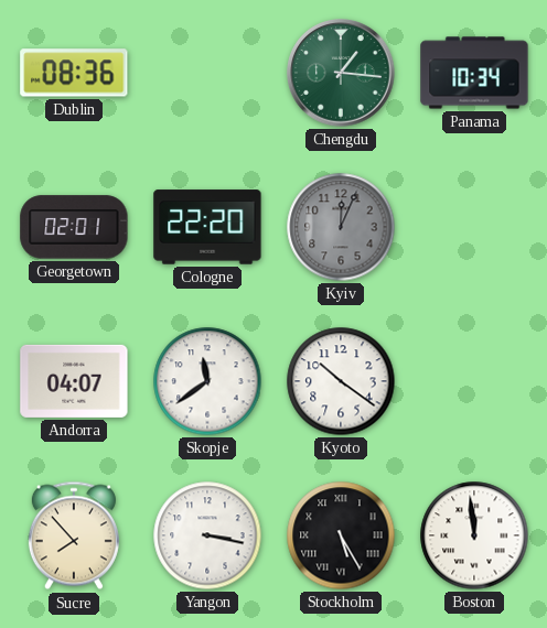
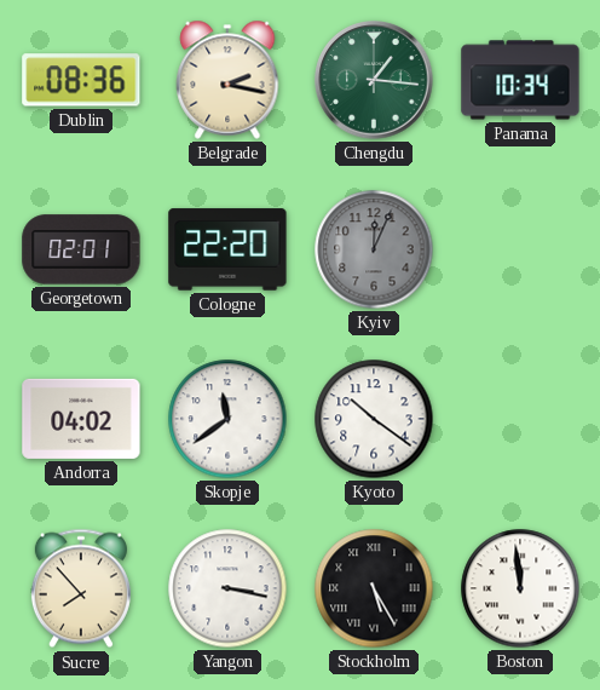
Belgrade: none -> 2:17
Andorra: 04:07 -> 04:02
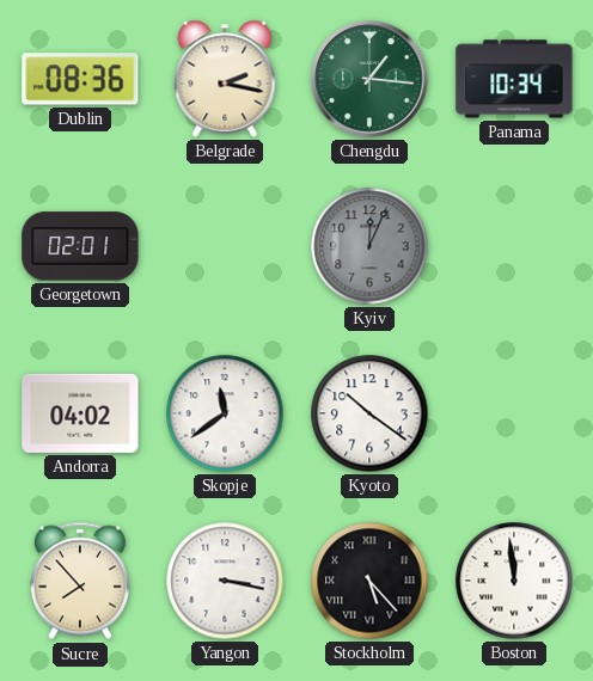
Cologne: 22:20 -> none
Stockholm: 5:25 -> 5:23
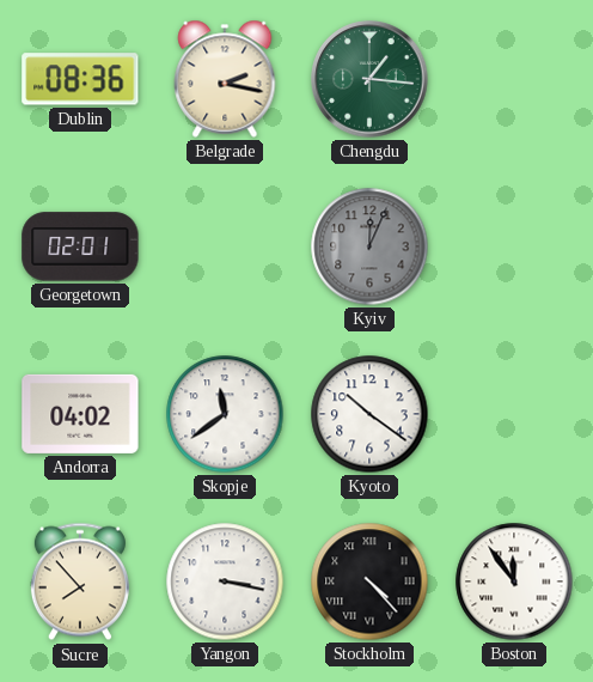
Panama: 10:34 -> none
Stockholm: 5:23 -> 4:23
Boston: 11:59 -> 11:54
